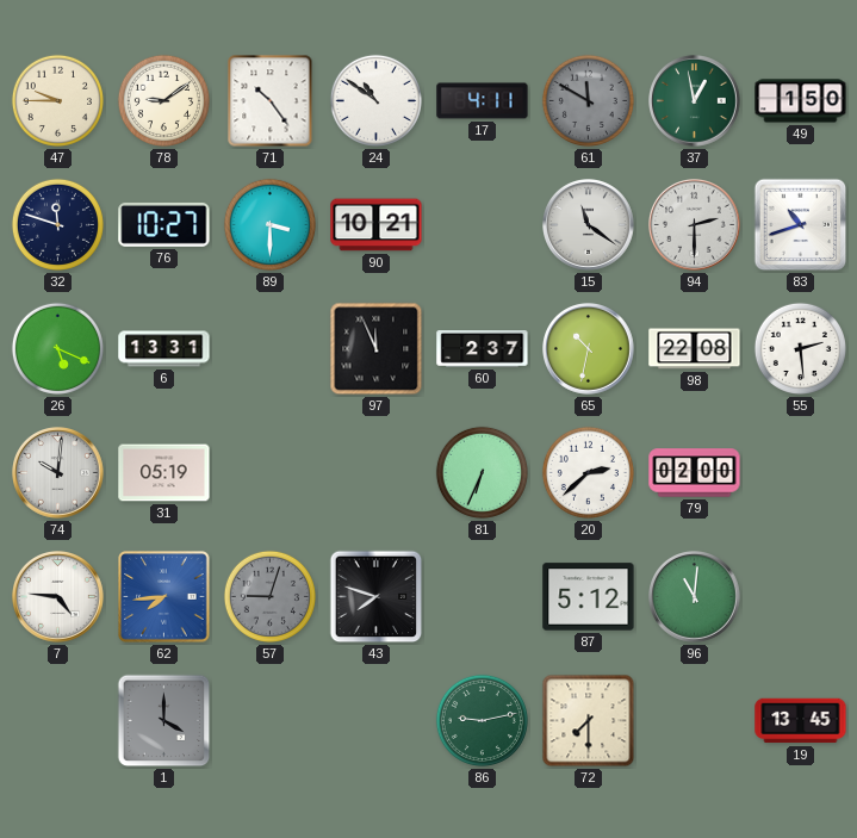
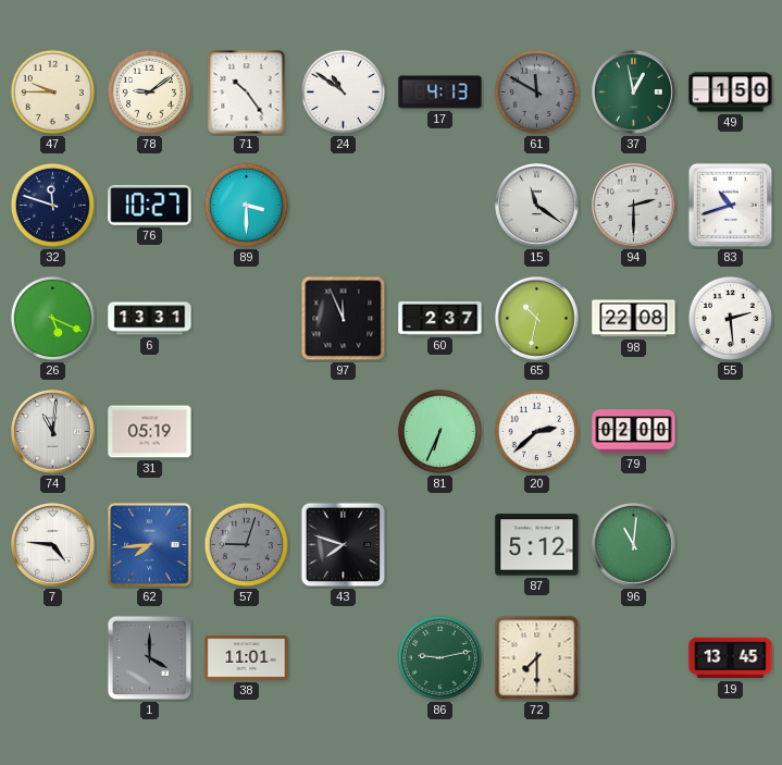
17: 4:11 -> 4:13
90: 10:21 -> none
74: 10:01 -> 11:01
38: none -> 11:01
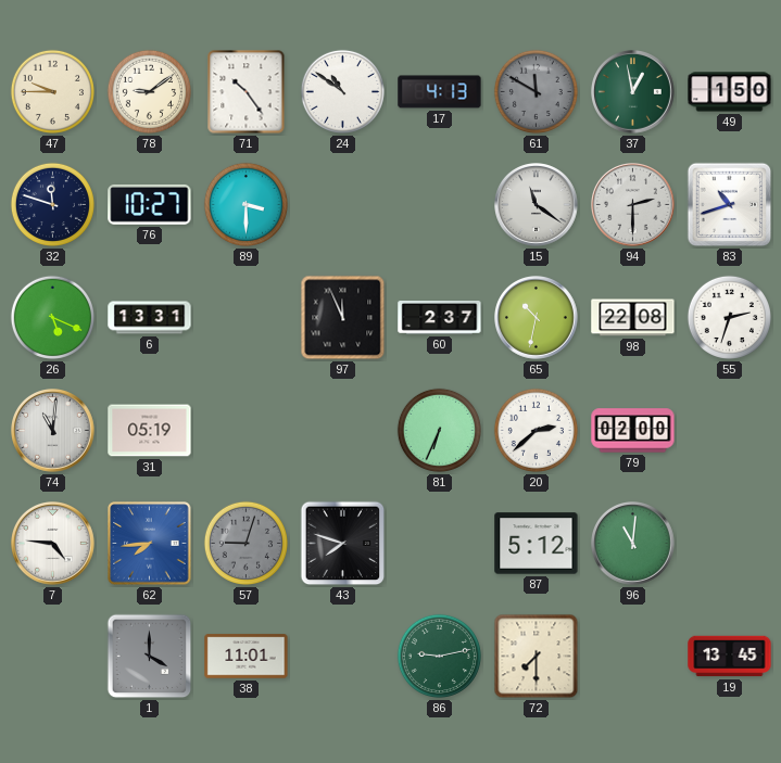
55: 2:29 -> 2:33
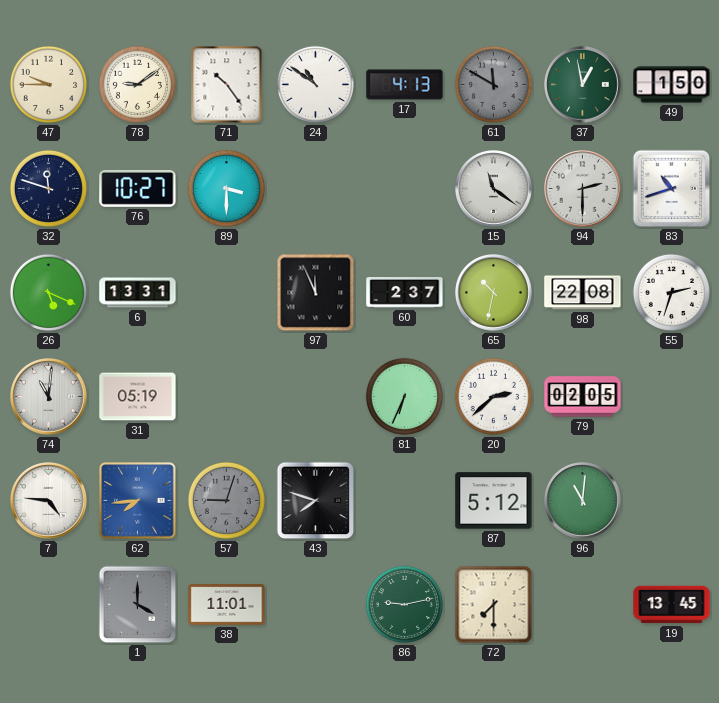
79: 02:00 -> 02:05
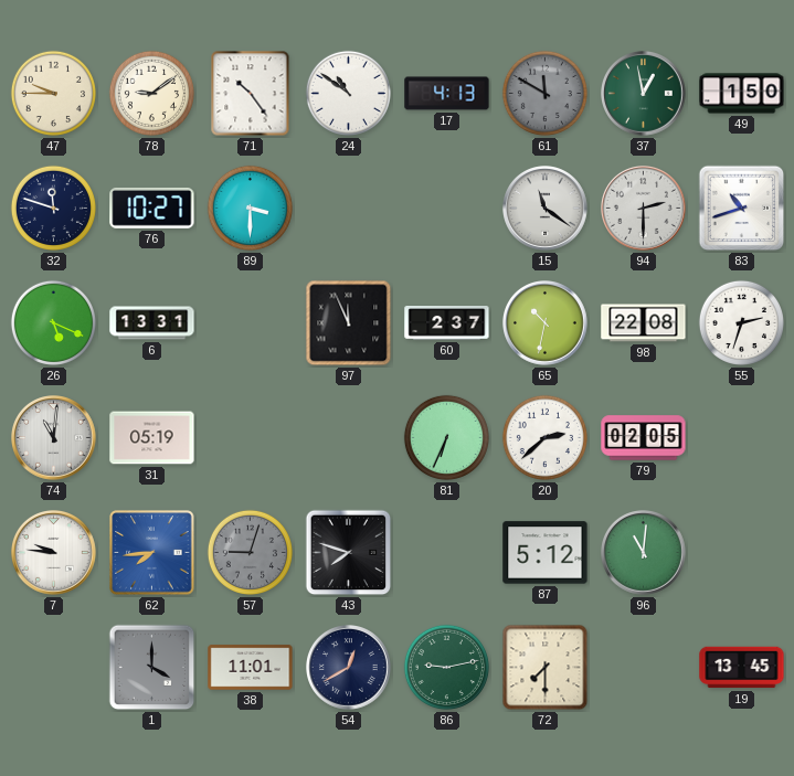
7: 4:46 -> 9:46
54: none -> 12:40
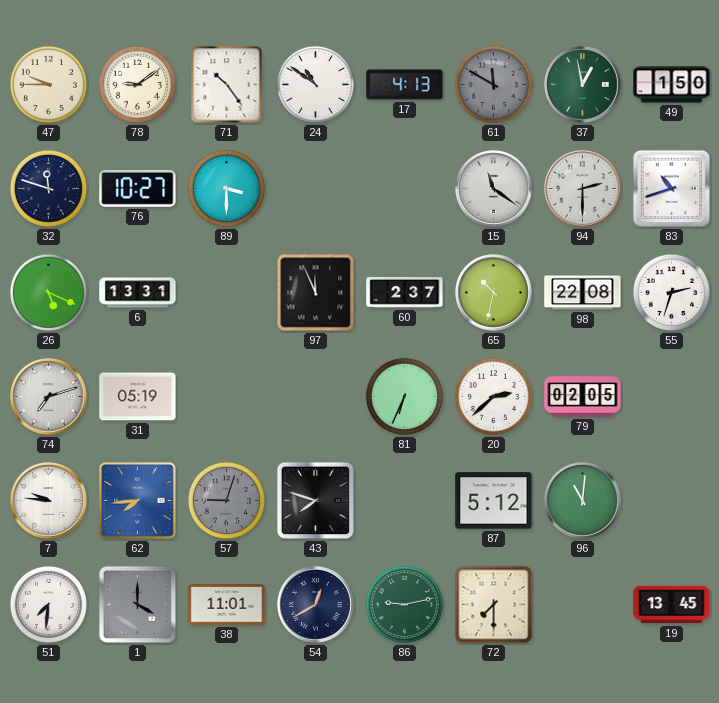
74: 11:01 -> 7:12
51: none -> 7:31
